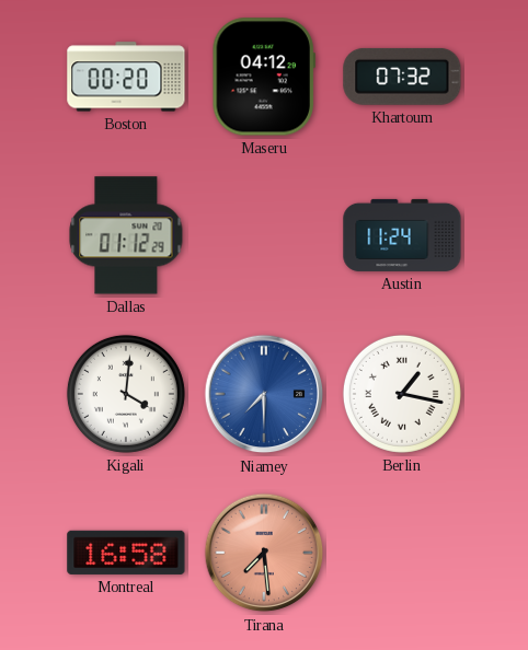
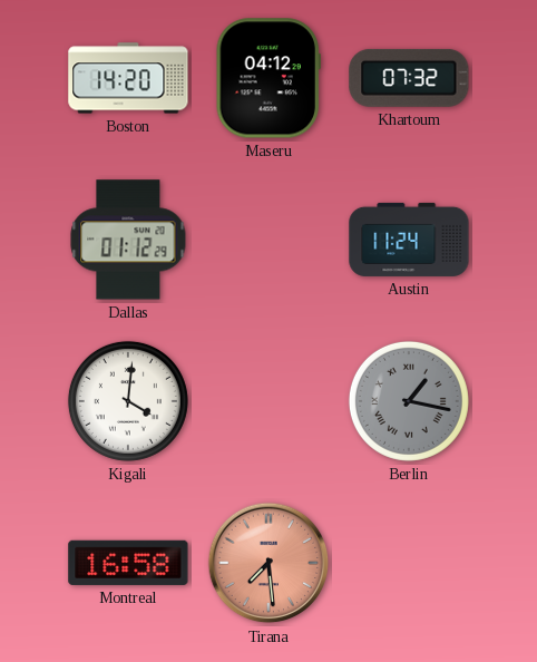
Boston: 00:20 -> 14:20
Niamey: 7:30 -> none
Berlin dial: white -> grey
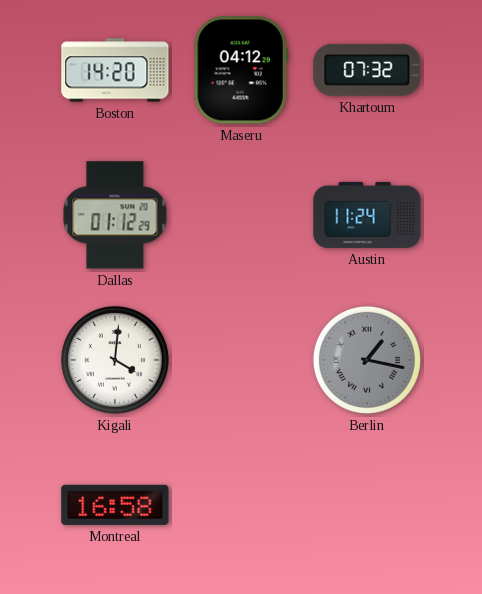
Tirana: 7:29 -> none
